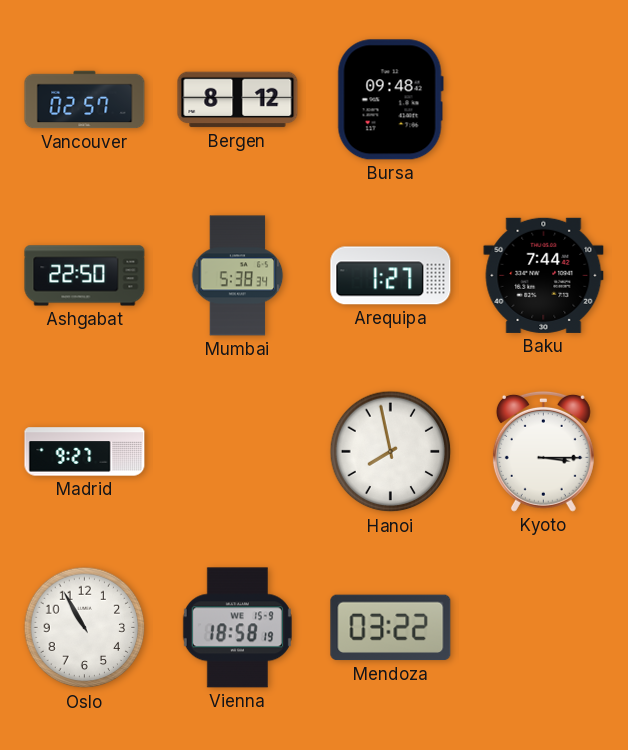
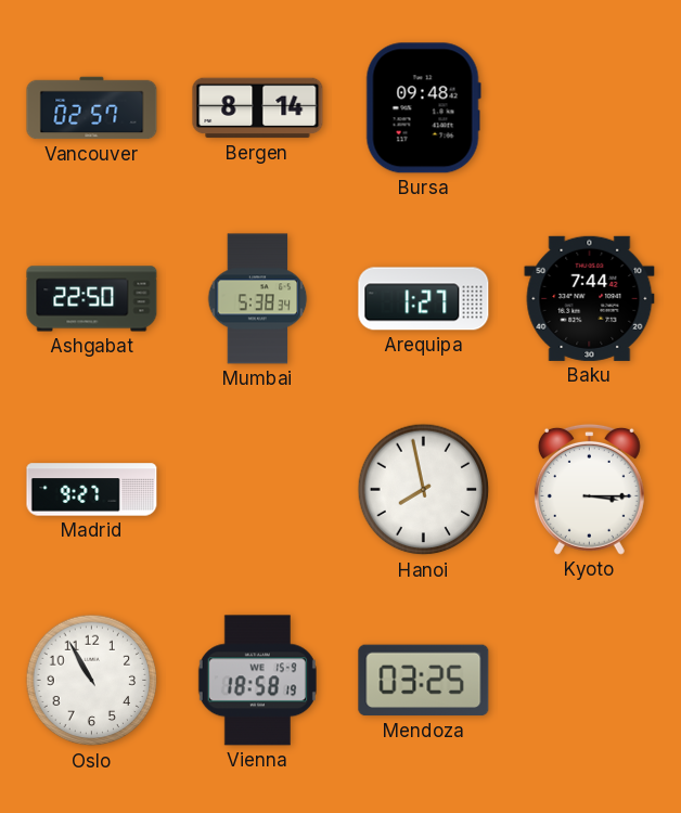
Bergen: 8:12 -> 8:14
Mendoza: 03:22 -> 03:25
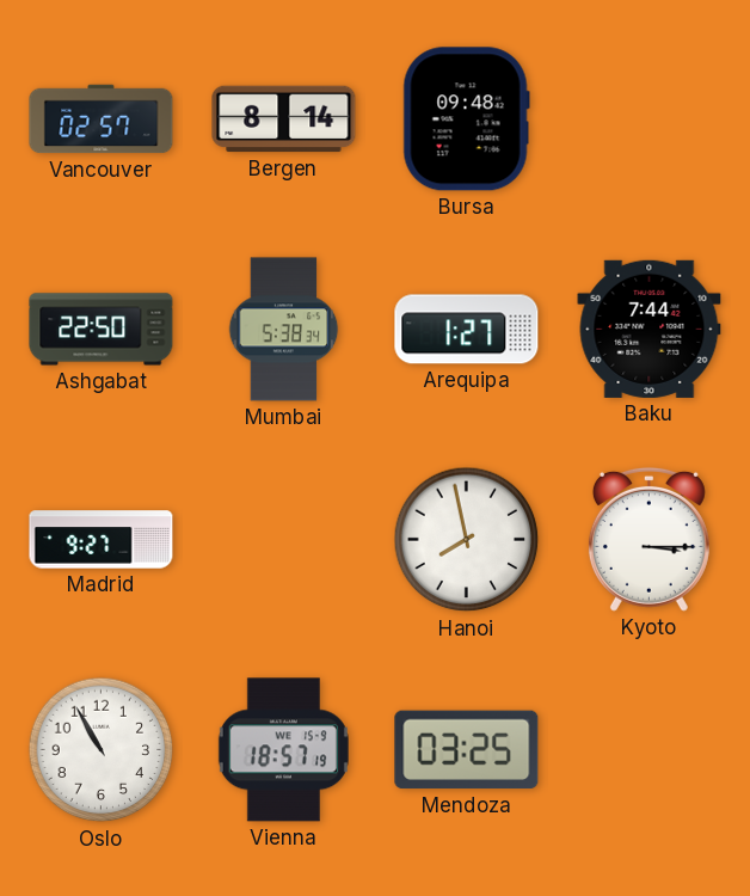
Vienna: 18:58 -> 18:57
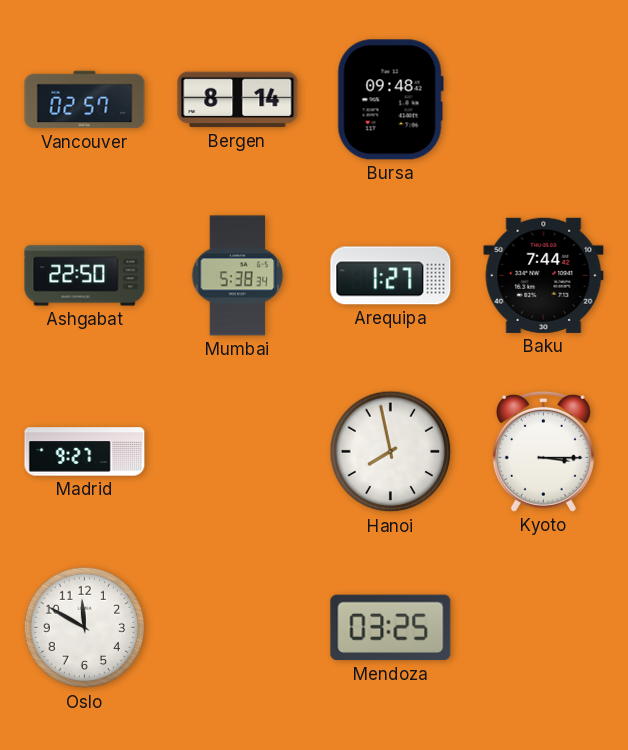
Oslo: 10:55 -> 11:50
Vienna: 18:57 -> none
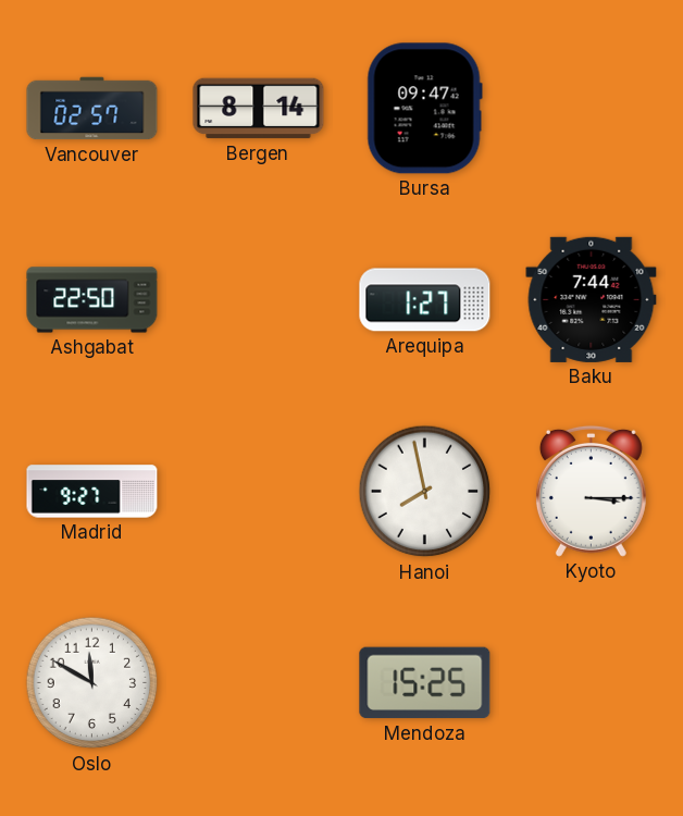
Bursa: 09:48 -> 09:47
Mumbai: 5:38 -> none
Mendoza: 03:25 -> 15:25
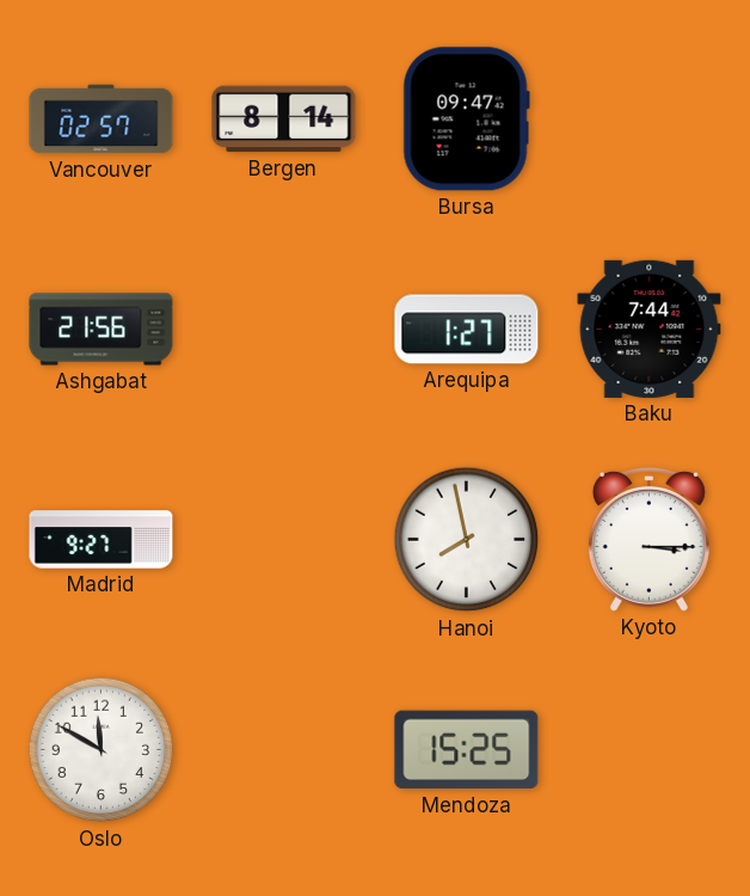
Ashgabat: 22:50 -> 21:56
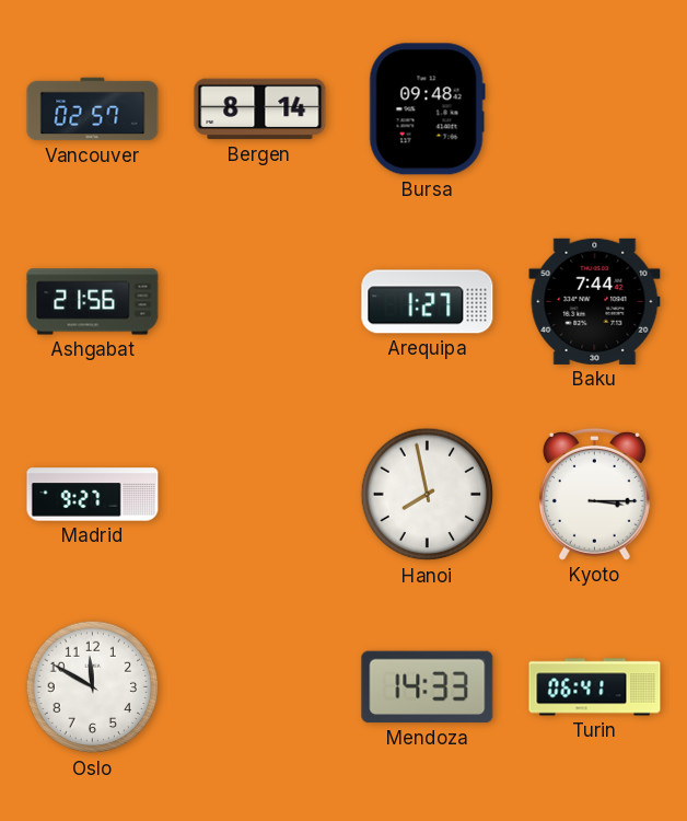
Bursa: 09:47 -> 09:48
Mendoza: 15:25 -> 14:33
Turin: none -> 06:41
